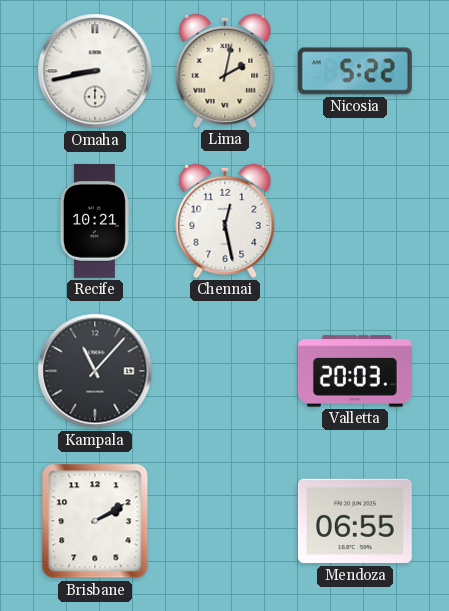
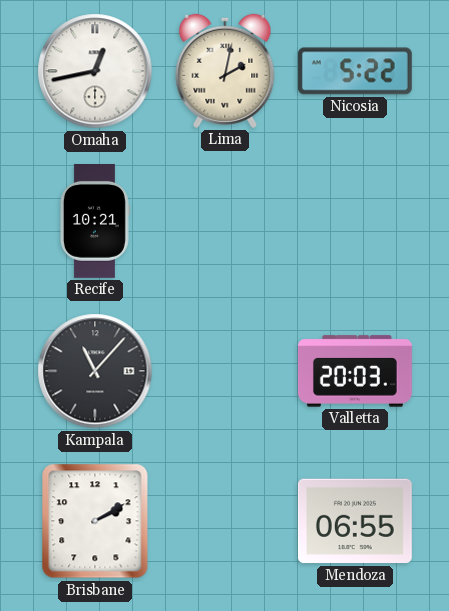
Omaha: 8:43 -> 12:43
Chennai: 12:28 -> none
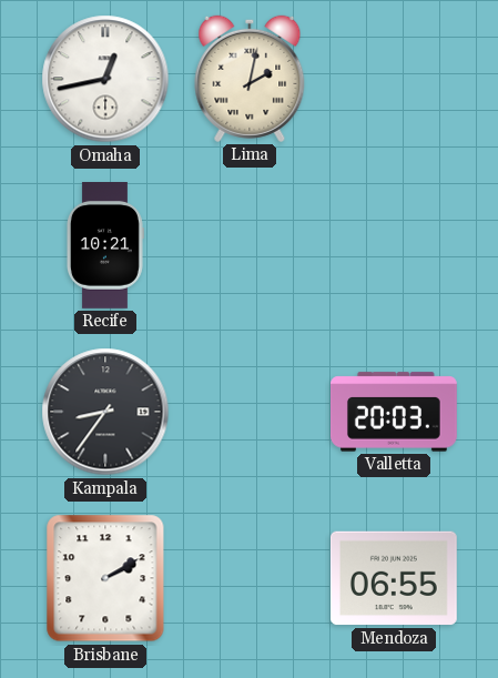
Nicosia: 5:22 -> none
Kampala: 11:07 -> 8:36
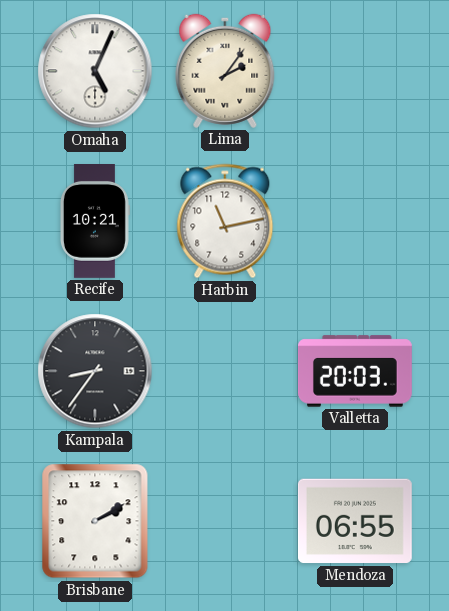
Omaha: 12:43 -> 5:04
Lima: 2:02 -> 2:06
Harbin: none -> 11:13
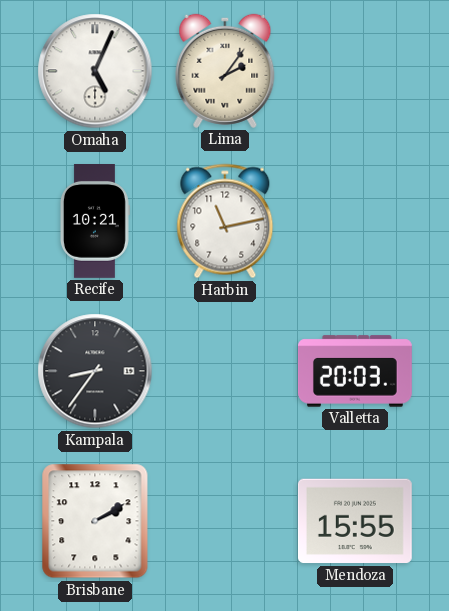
Mendoza: 06:55 -> 15:55
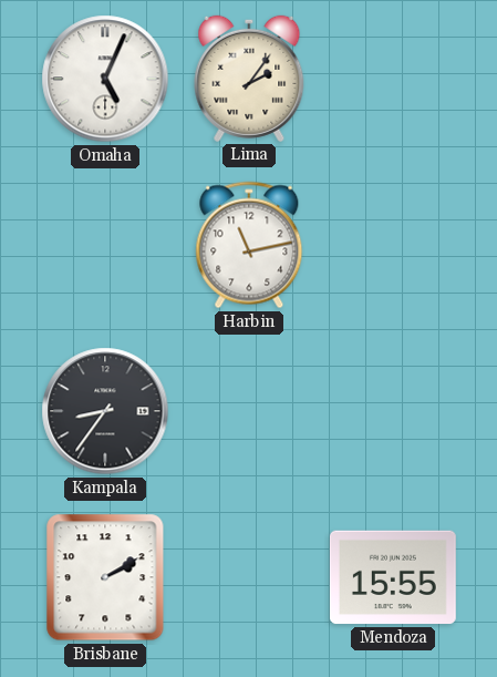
Recife: 10:21 -> none
Valletta: 20:03 -> none
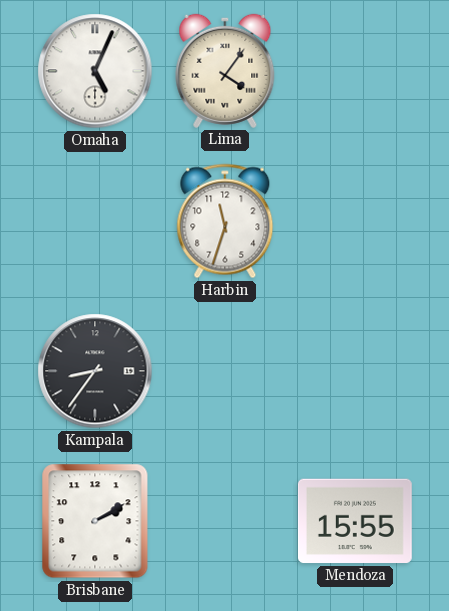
Lima: 2:06 -> 4:06
Harbin: 11:13 -> 11:33
